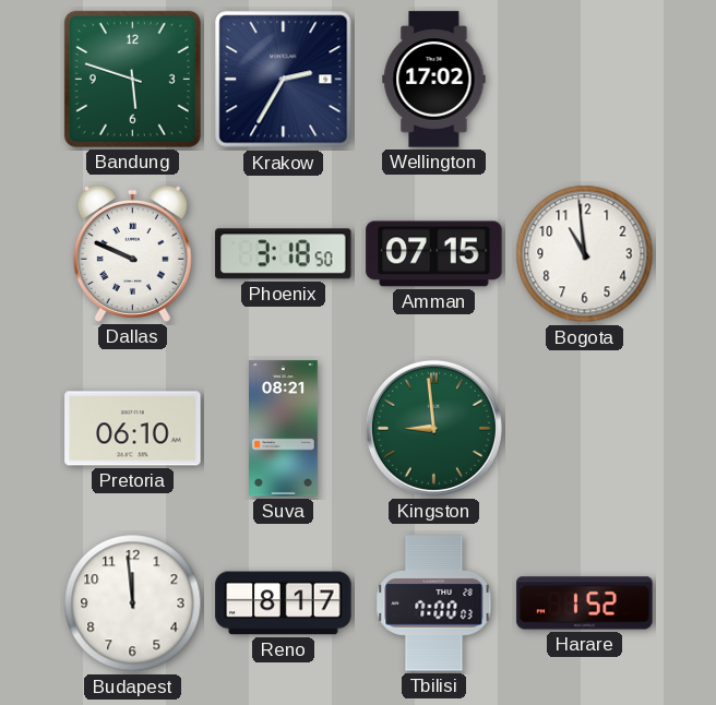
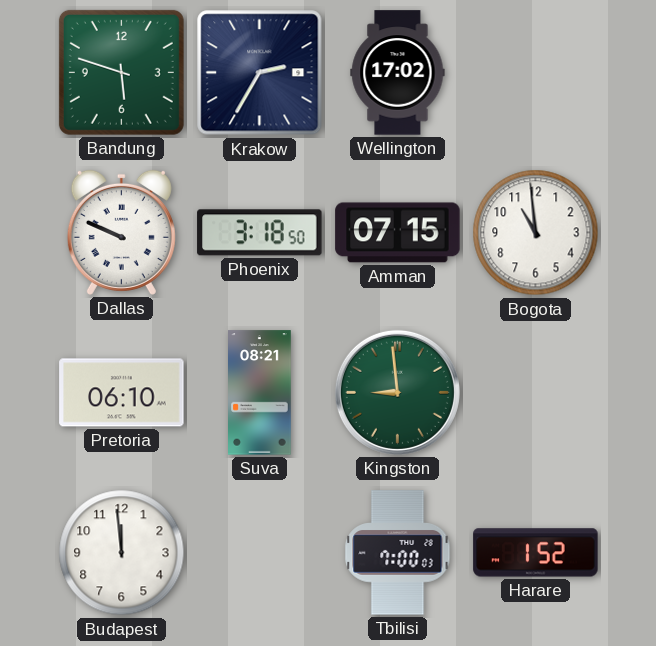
Reno: 8:17 -> none
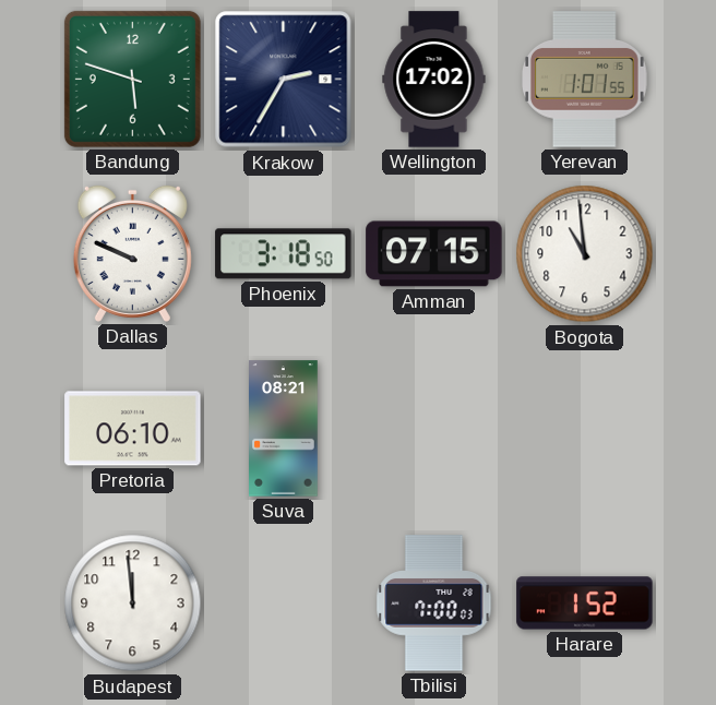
Yerevan: none -> 1:01
Kingston: 8:59 -> none
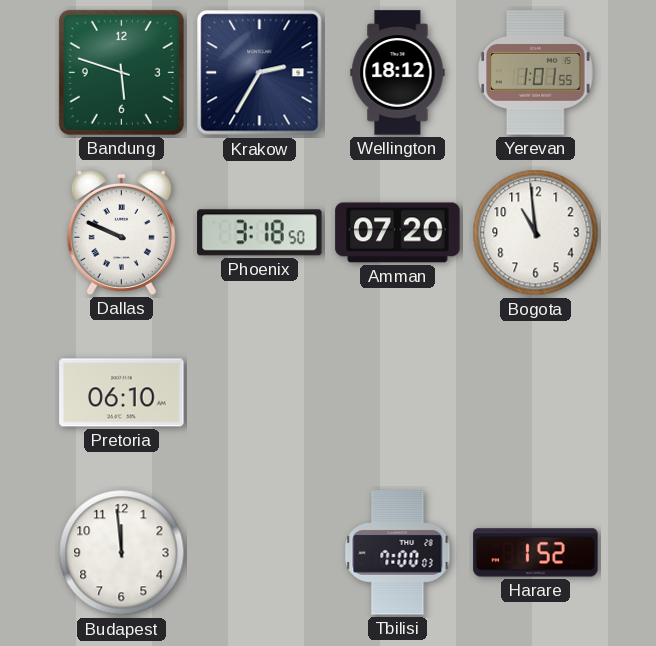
Wellington: 17:02 -> 18:12
Amman: 07:15 -> 07:20
Suva: 08:21 -> none
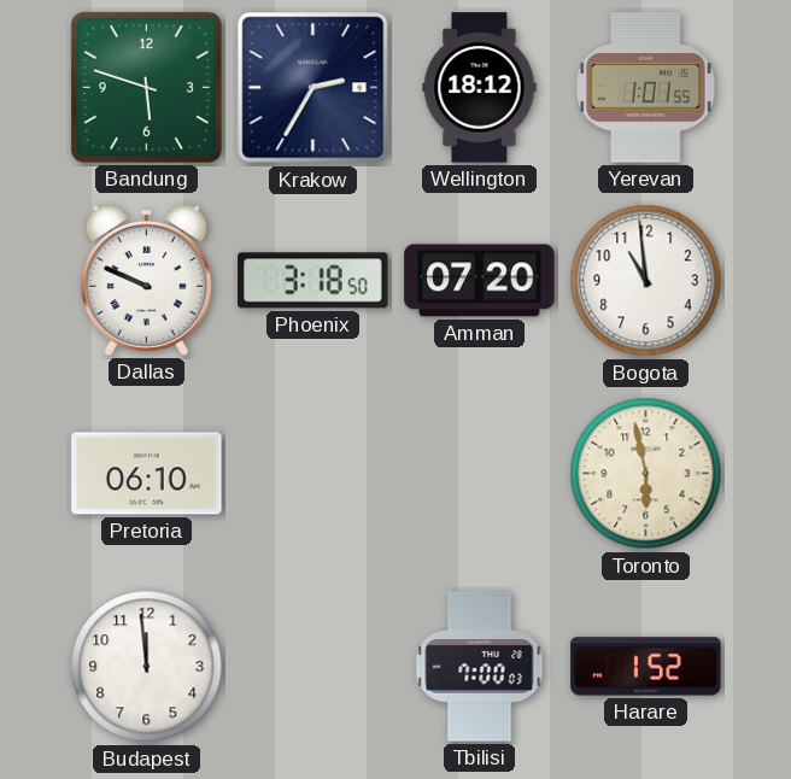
Toronto: none -> 5:58
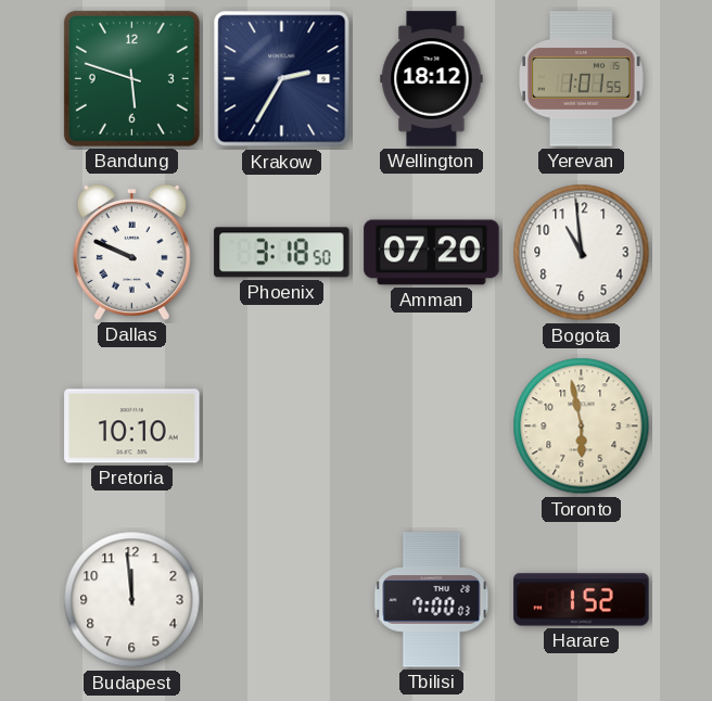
Pretoria: 06:10 -> 10:10
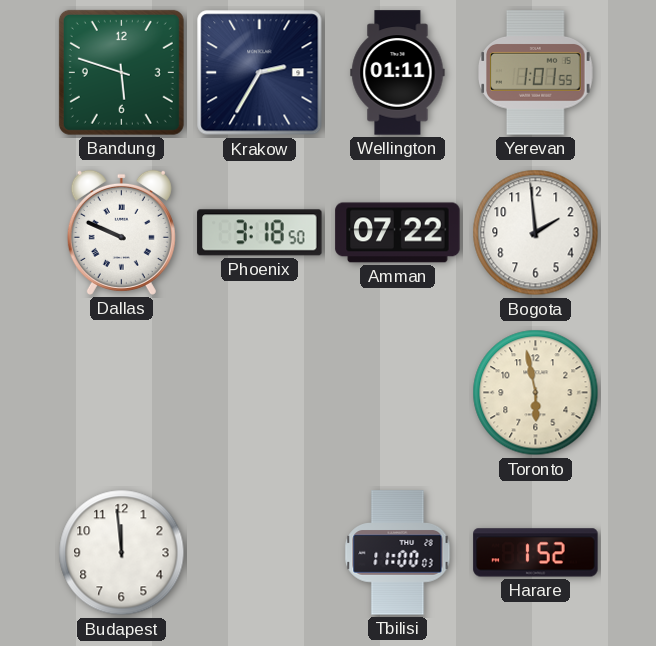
Wellington: 18:12 -> 01:11
Amman: 07:20 -> 07:22
Bogota: 10:59 -> 1:59
Pretoria: 10:10 -> none
Tbilisi: 7:00 -> 11:00
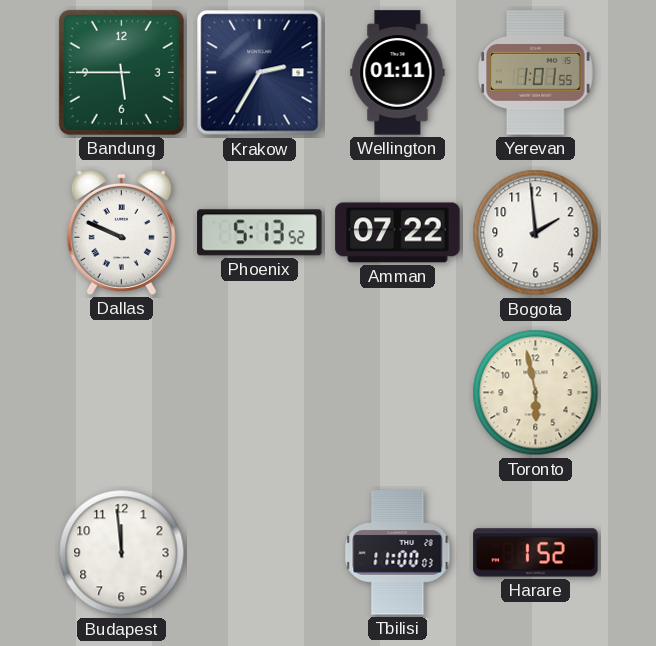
Bandung: 5:48 -> 5:45
Phoenix: 3:18 -> 5:13
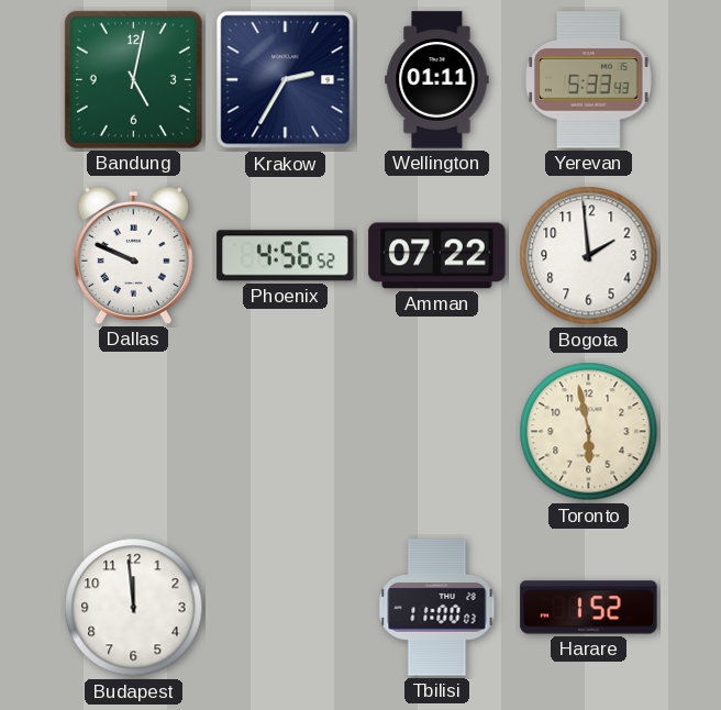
Bandung: 5:45 -> 5:02
Yerevan: 1:01 -> 5:33
Phoenix: 5:13 -> 4:56
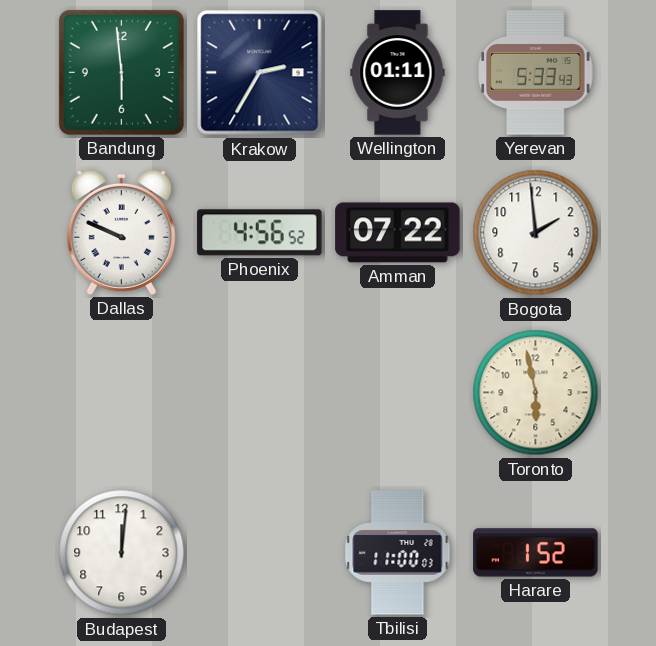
Bandung: 5:02 -> 5:59
Budapest: 11:59 -> 12:01
